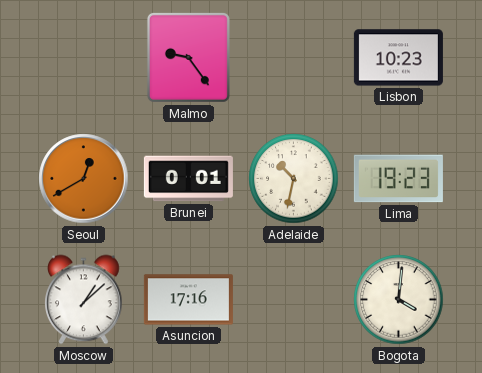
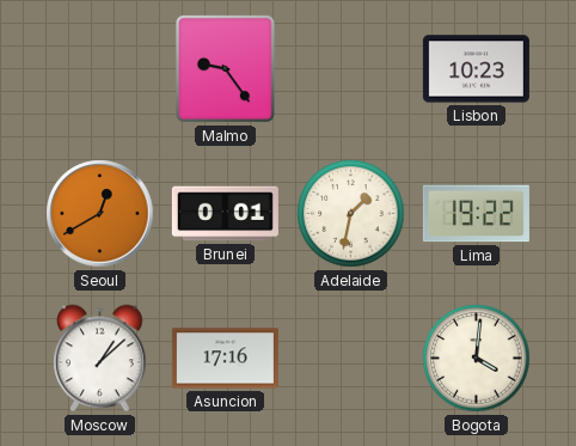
Adelaide: 10:32 -> 1:32
Lima: 19:23 -> 19:22
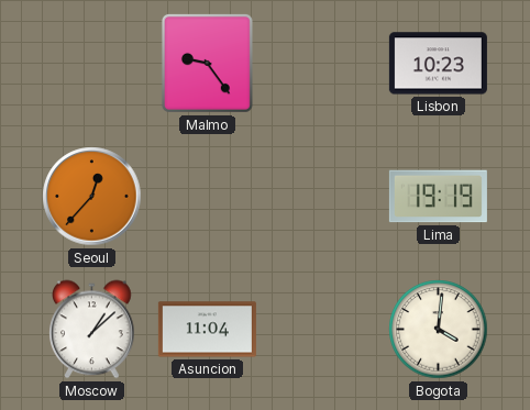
Seoul: 12:40 -> 12:37
Brunei: 0:01 -> none
Adelaide: 1:32 -> none
Lima: 19:22 -> 19:19
Asuncion: 17:16 -> 11:04
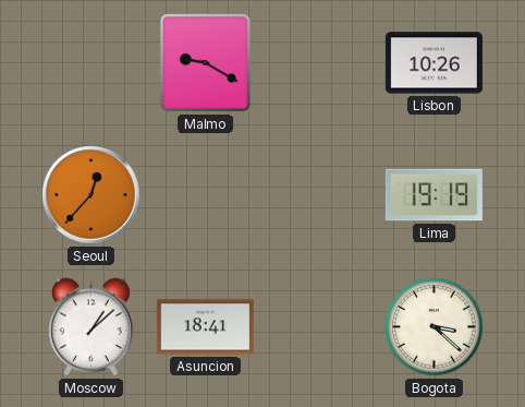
Malmo: 9:24 -> 9:20
Lisbon: 10:23 -> 10:26
Asuncion: 11:04 -> 18:41
Bogota: 4:01 -> 3:22
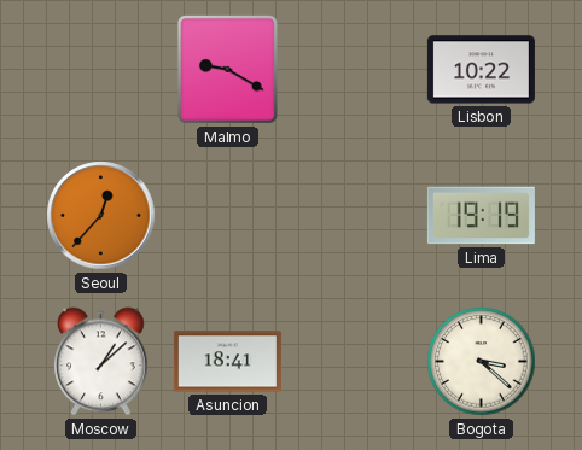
Lisbon: 10:26 -> 10:22
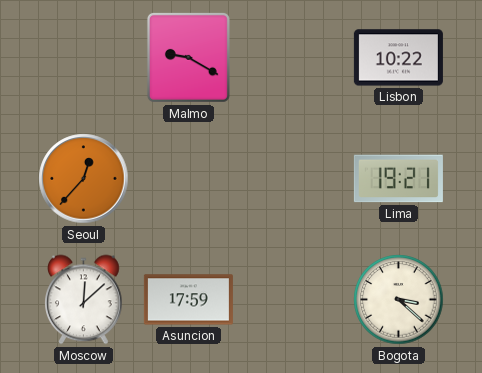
Lima: 19:19 -> 19:21
Moscow: 1:08 -> 12:08
Asuncion: 18:41 -> 17:59
